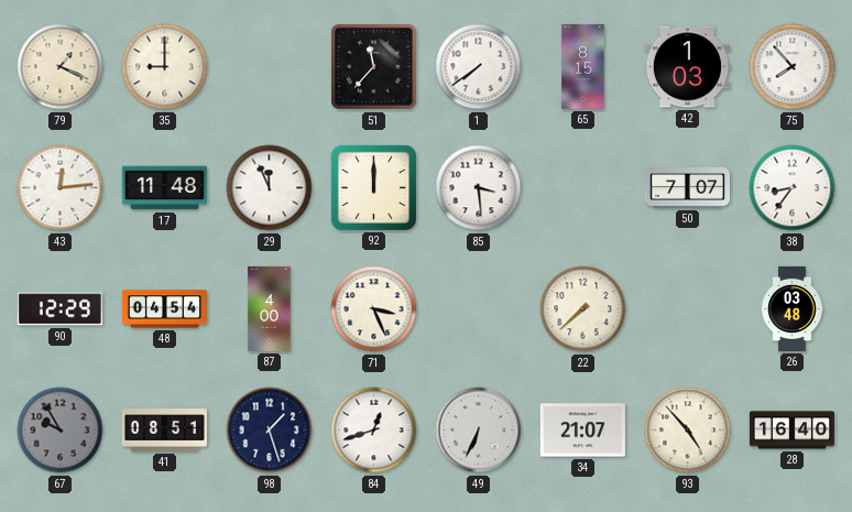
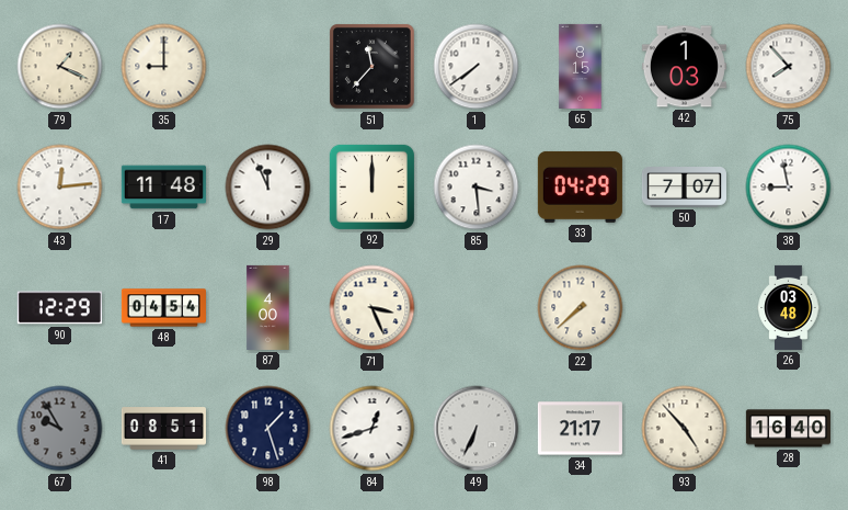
33: none -> 04:29
38: 8:36 -> 8:58
34: 21:07 -> 21:17
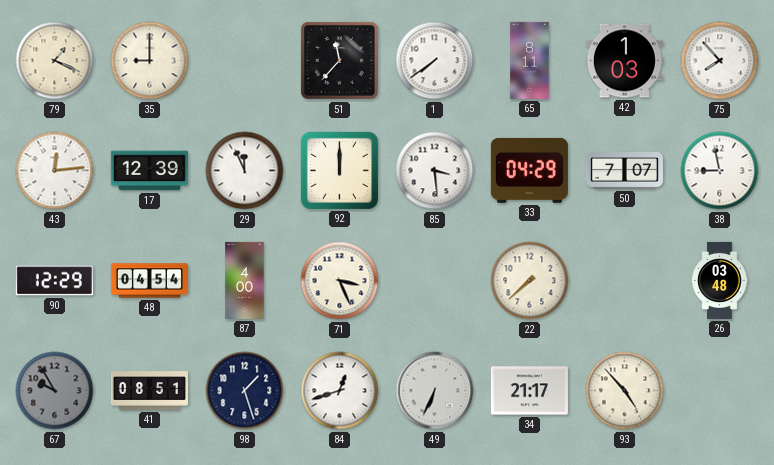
65: 8:15 -> 8:11
17: 11:48 -> 12:39
28: 16:40 -> none
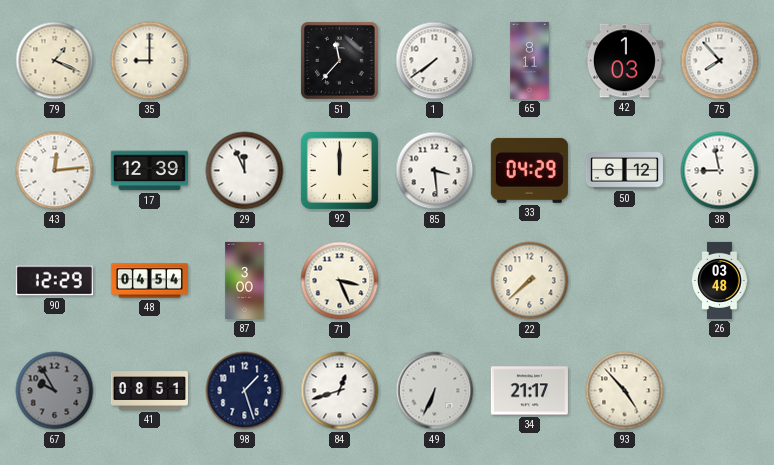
50: 7:07 -> 6:12
87: 4:00 -> 3:00
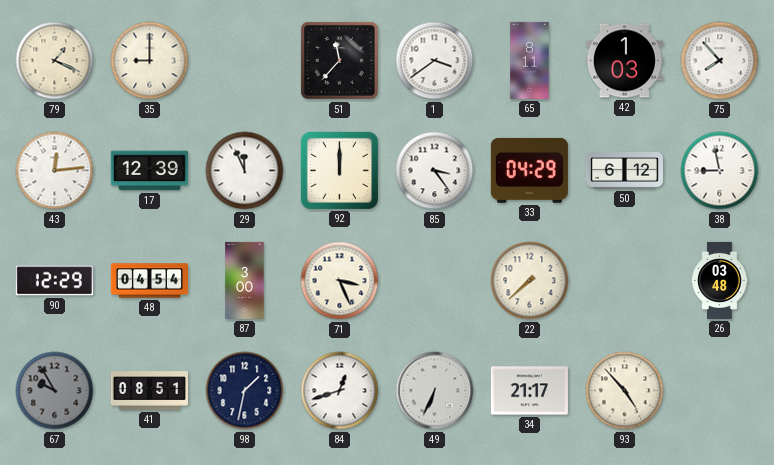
1: 7:39 -> 3:39
85: 3:29 -> 3:24
98: 1:27 -> 1:32
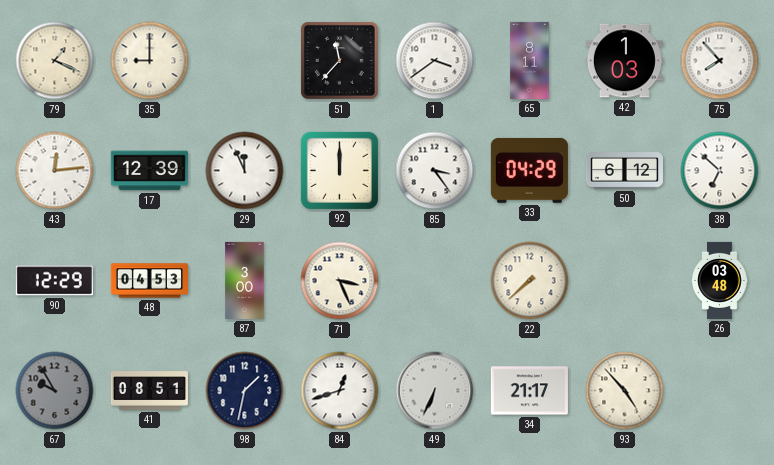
38: 8:58 -> 6:52
48: 04:54 -> 04:53
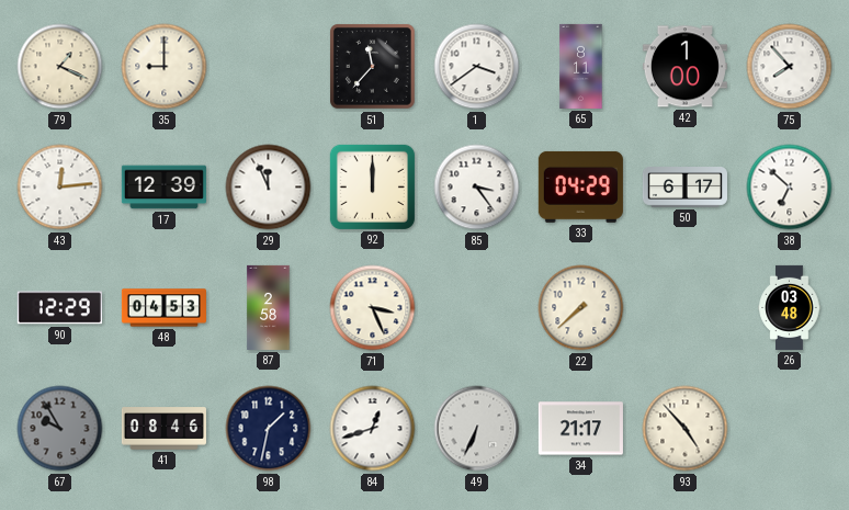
42: 1:03 -> 1:00
50: 6:12 -> 6:17
87: 3:00 -> 2:58
41: 08:51 -> 08:46
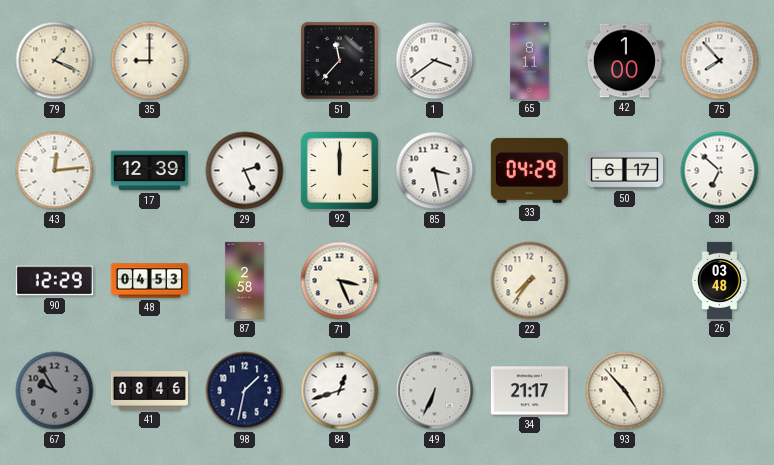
29: 11:56 -> 2:26
85: 3:24 -> 3:28
22: 7:38 -> 7:36
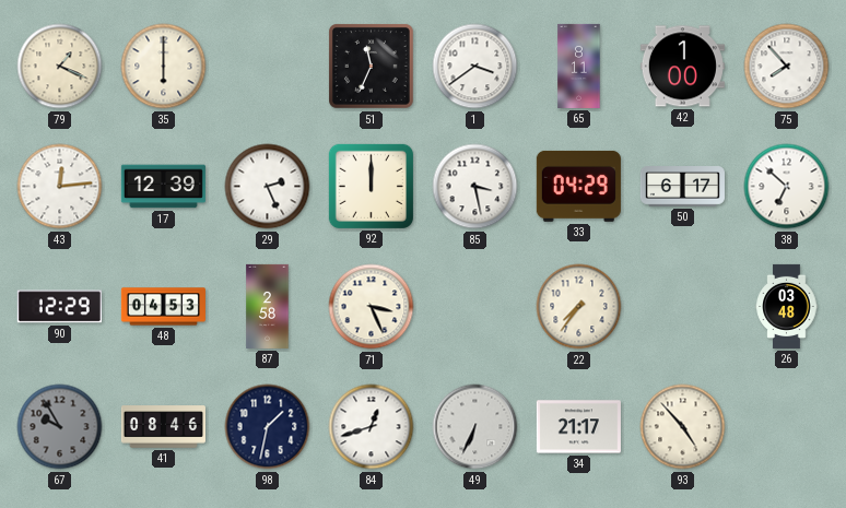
35: 9:00 -> 6:00
51: 11:37 -> 11:34
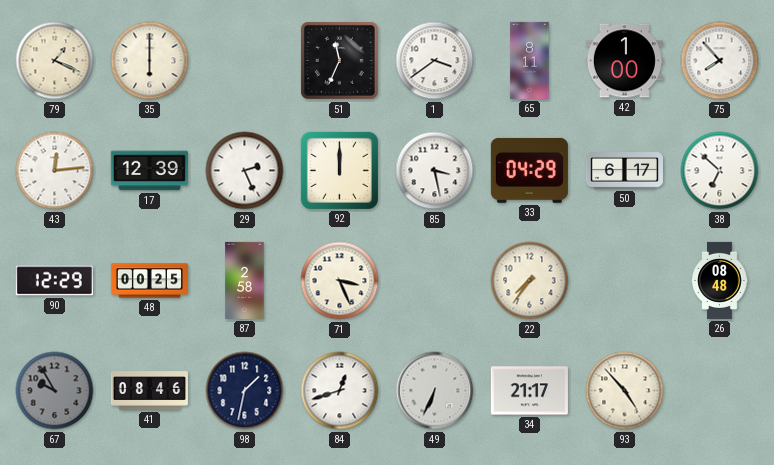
48: 04:53 -> 00:25
26: 03:48 -> 08:48
